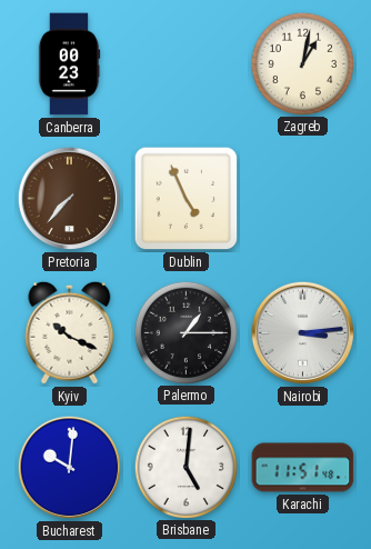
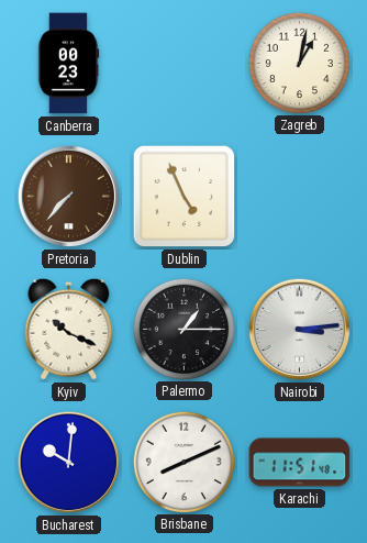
Brisbane: 5:01 -> 8:11
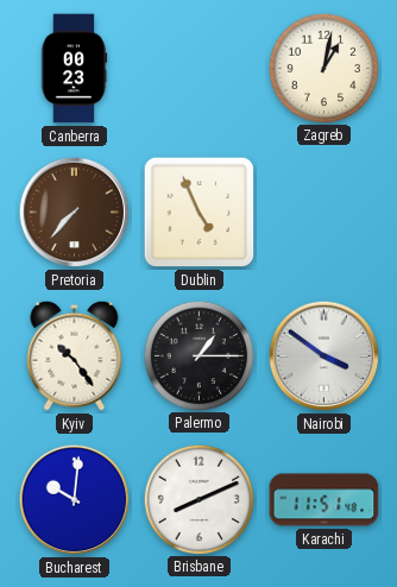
Kyiv: 10:19 -> 10:24
Nairobi: 3:14 -> 3:51
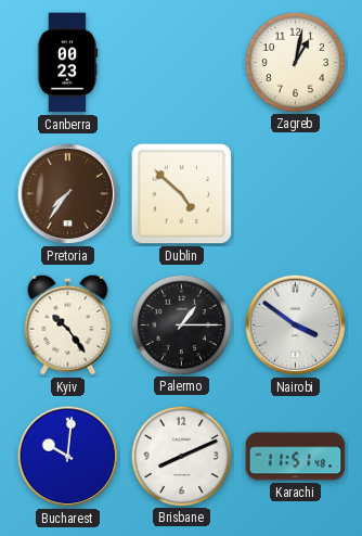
Pretoria: 7:37 -> 7:36
Dublin: 4:56 -> 4:52
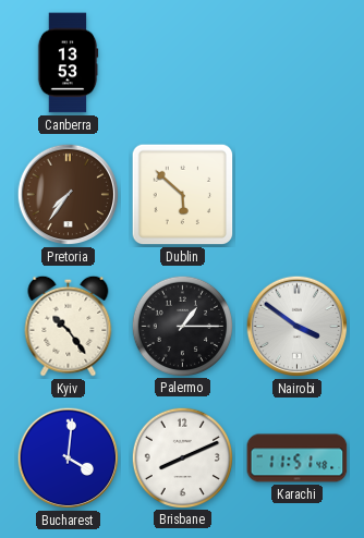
Canberra: 00:23 -> 13:53
Zagreb: 1:02 -> none
Dublin: 4:52 -> 5:52
Bucharest: 10:01 -> 4:01
